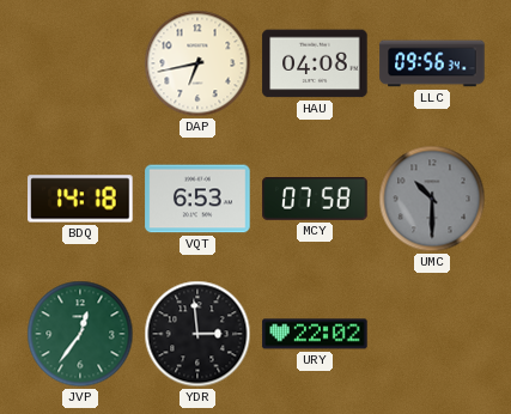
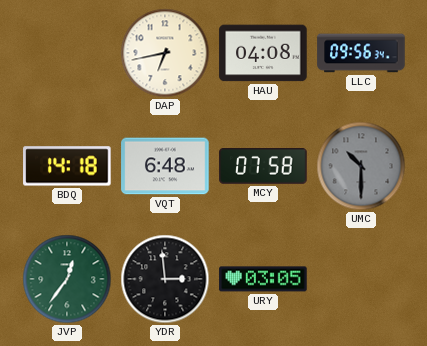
VQT: 6:53 -> 6:48
URY: 22:02 -> 03:05
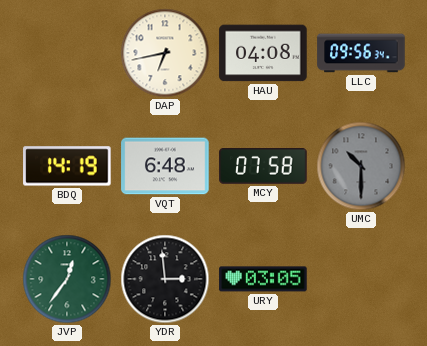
BDQ: 14:18 -> 14:19
